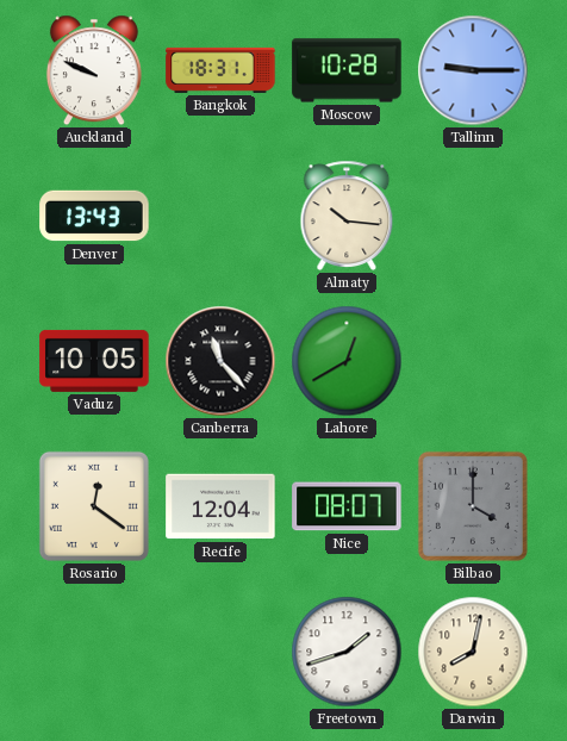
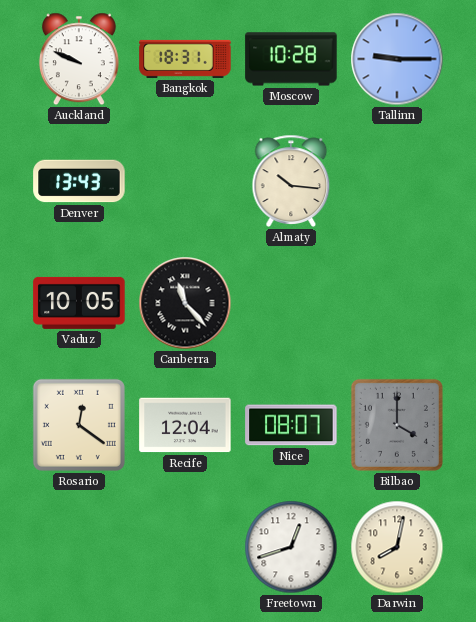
Lahore: 12:40 -> none
Freetown: 1:42 -> 12:42
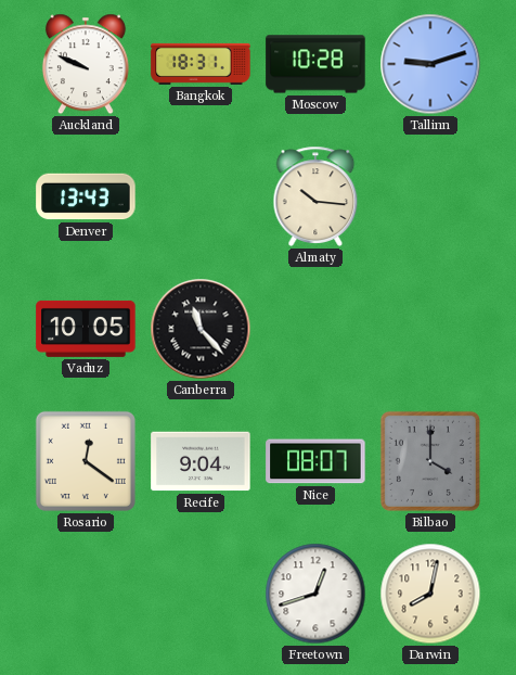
Tallinn: 9:15 -> 9:12
Recife: 12:04 -> 9:04
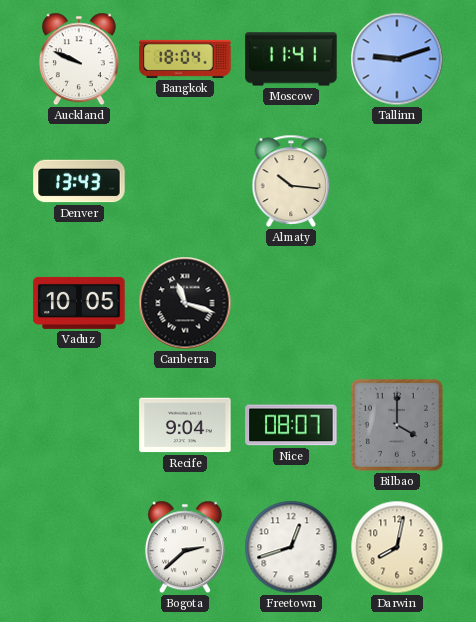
Bangkok: 18:31 -> 18:04
Moscow: 10:28 -> 11:41
Canberra: 11:23 -> 11:18
Rosario: 12:21 -> none
Bogota: none -> 2:38
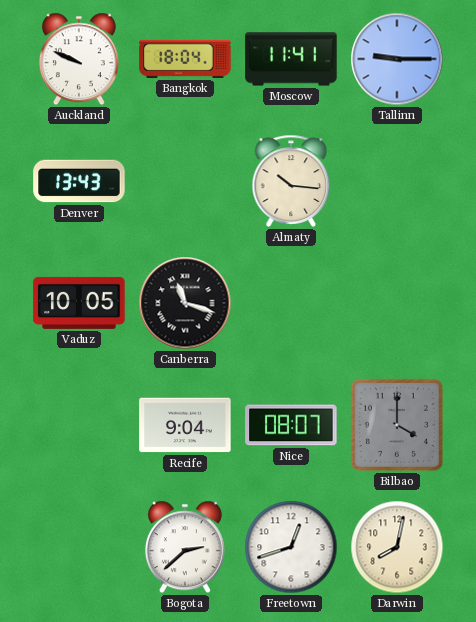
Tallinn: 9:12 -> 9:15
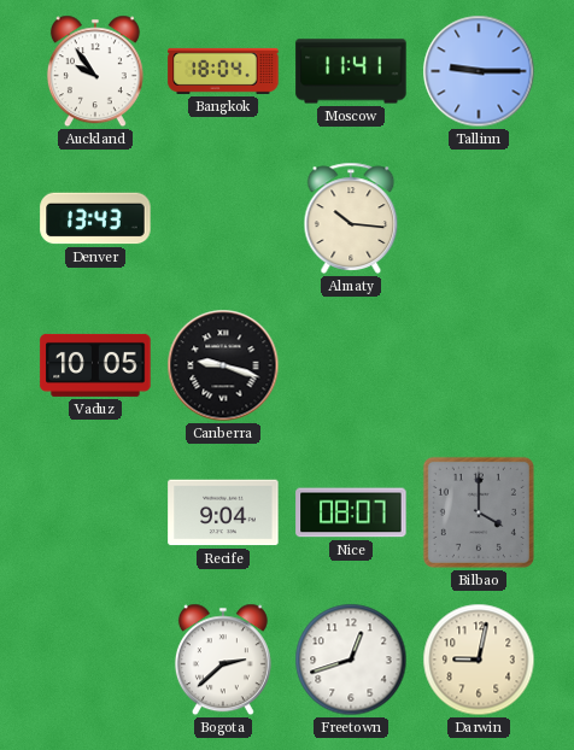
Auckland: 9:49 -> 9:54
Canberra: 11:18 -> 9:18
Darwin: 8:02 -> 9:02
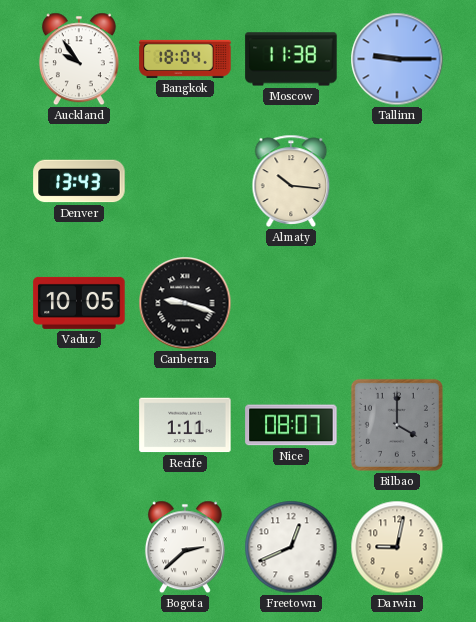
Moscow: 11:41 -> 11:38
Recife: 9:04 -> 1:11
Freetown: 12:42 -> 12:41
